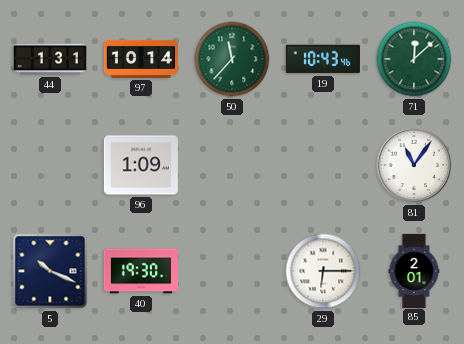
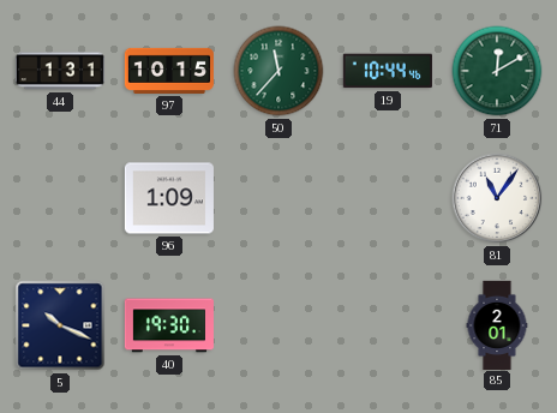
97: 10:14 -> 10:15
19: 10:43 -> 10:44
71: 12:08 -> 12:10
29: 6:15 -> none
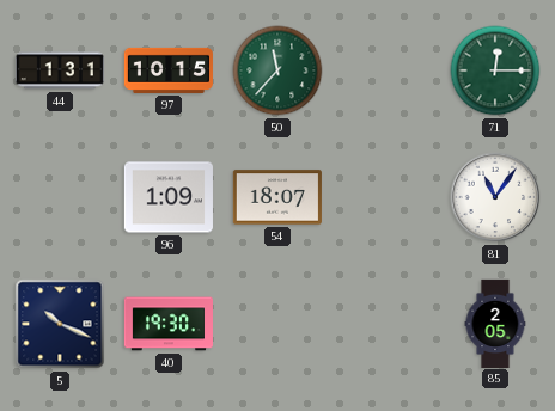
19: 10:44 -> none
71: 12:10 -> 12:15
54: none -> 18:07
85: 2:01 -> 2:05
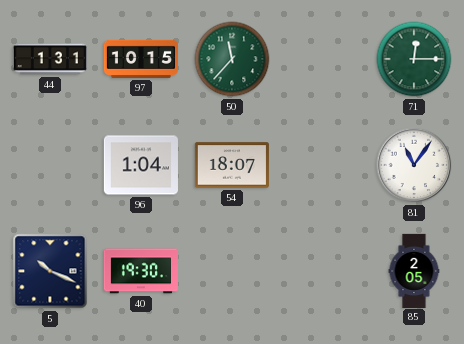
96: 1:09 -> 1:04
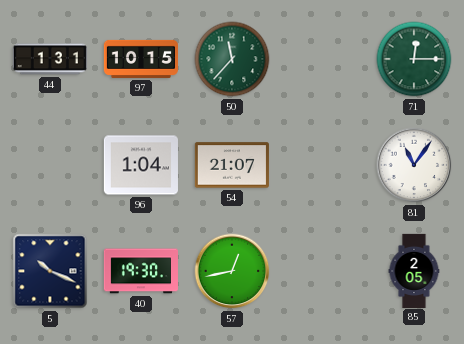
54: 18:07 -> 21:07
57: none -> 12:43
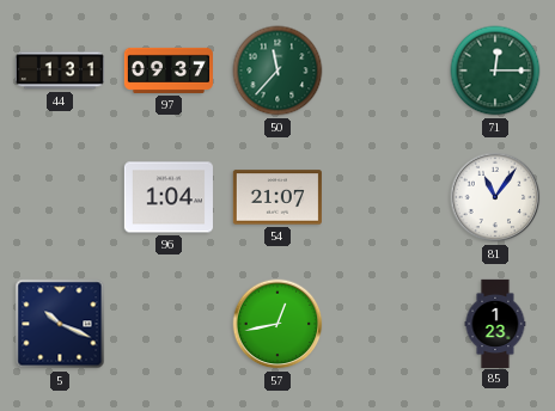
97: 10:15 -> 09:37
40: 19:30 -> none
85: 2:05 -> 1:23
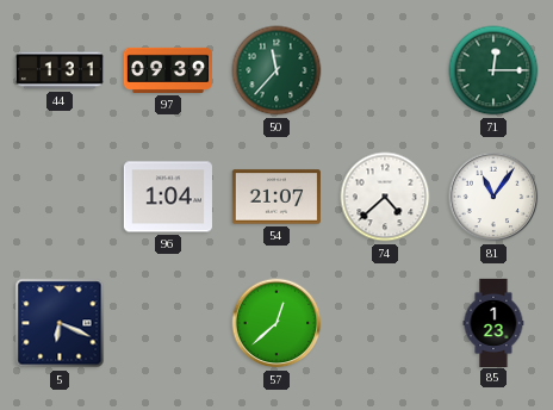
97: 09:37 -> 09:39
74: none -> 4:38
5: 10:19 -> 6:19
57: 12:43 -> 12:38
